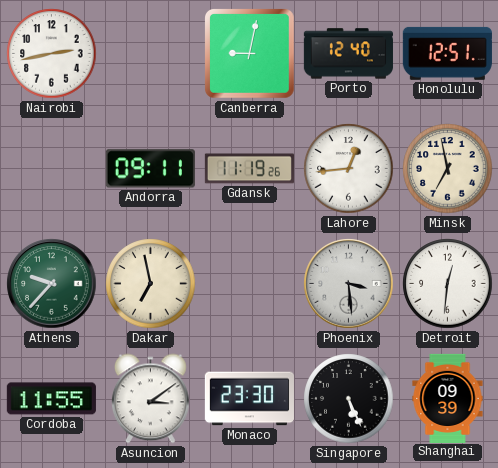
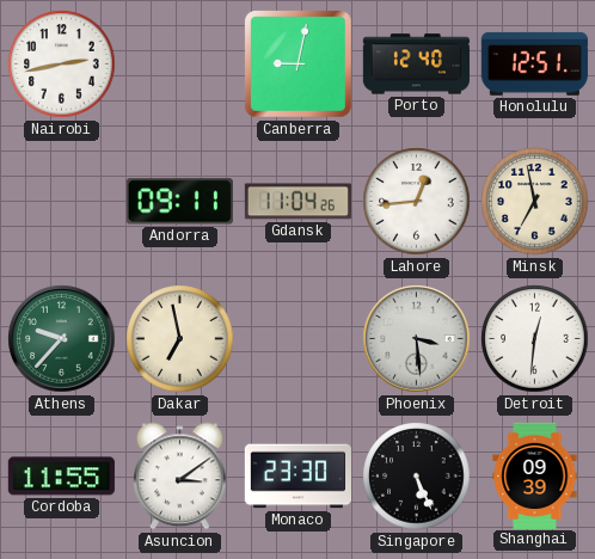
Gdansk: 11:19 -> 11:04
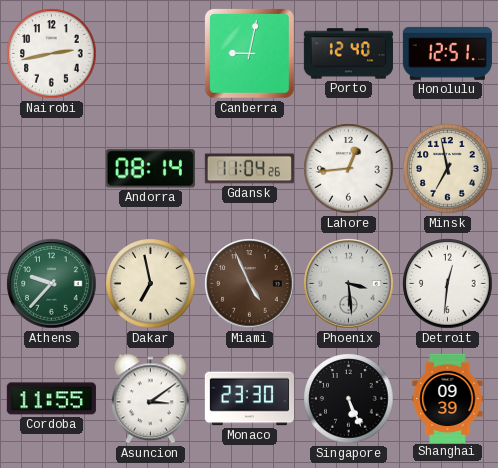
Andorra: 09:11 -> 08:14
Miami: none -> 4:56
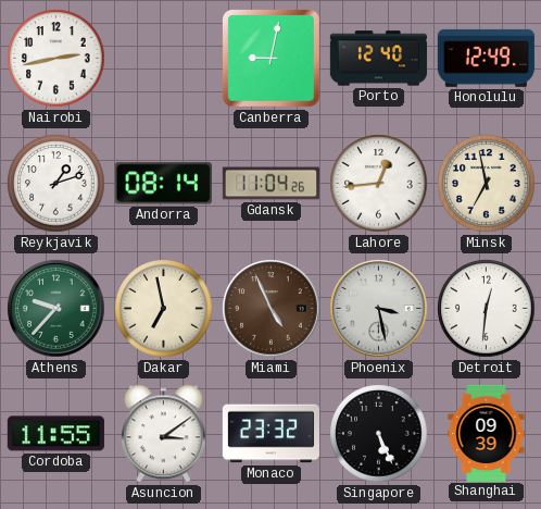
Honolulu: 12:51 -> 12:49
Reykjavik: none -> 1:12
Phoenix: 3:29 -> 3:28
Monaco: 23:30 -> 23:32
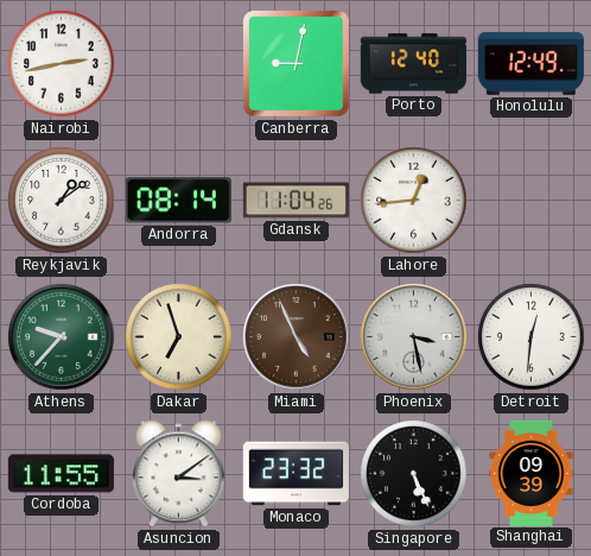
Reykjavik: 1:12 -> 1:09
Minsk: 6:58 -> none
Dakar: 6:58 -> 6:57
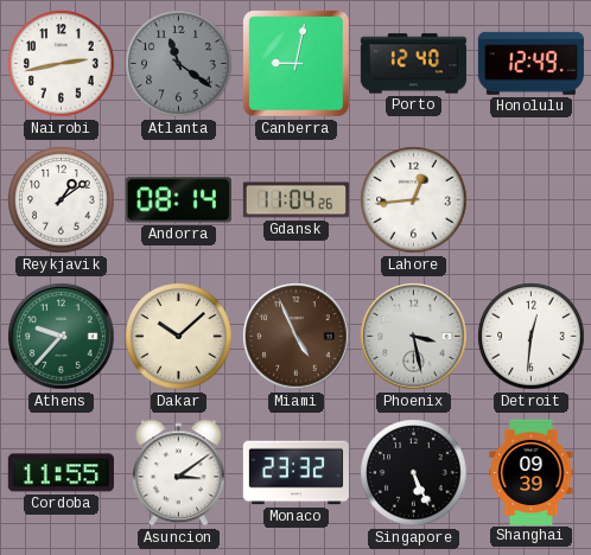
Atlanta: none -> 11:21
Dakar: 6:57 -> 10:08
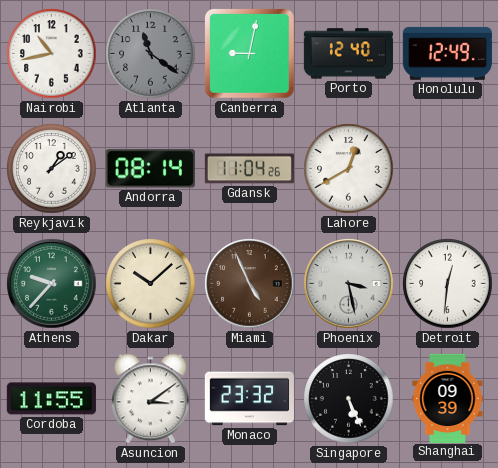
Nairobi: 2:43 -> 10:43
Lahore: 12:44 -> 12:40
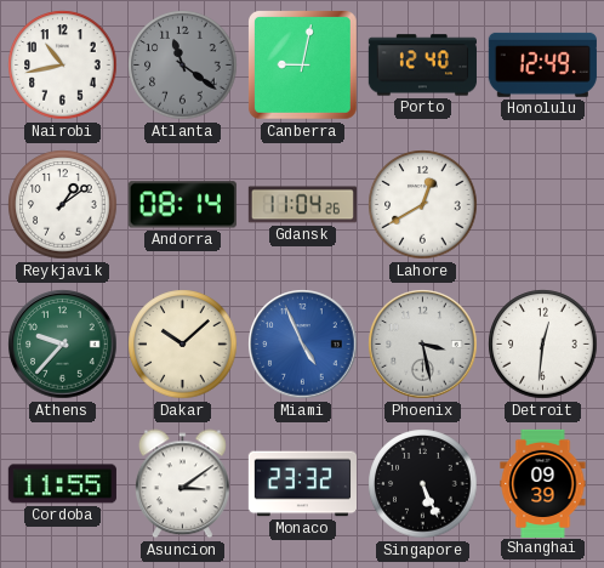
Miami dial: brown -> blue
